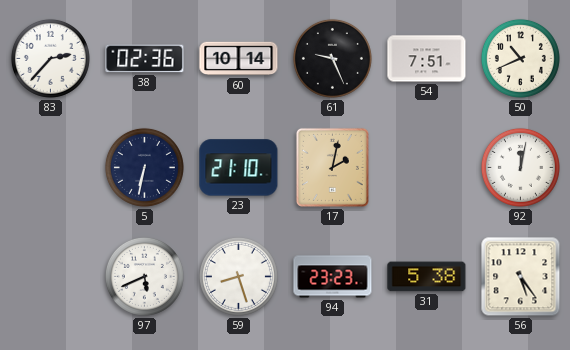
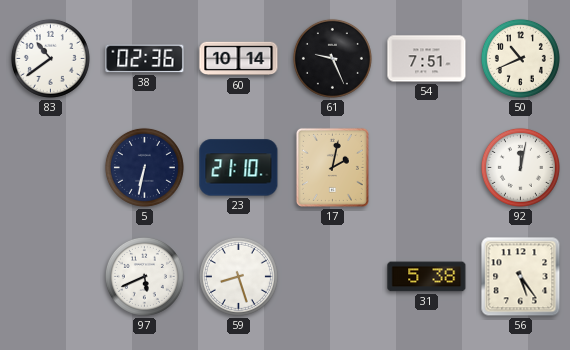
83: 2:37 -> 10:39
94: 23:23 -> none
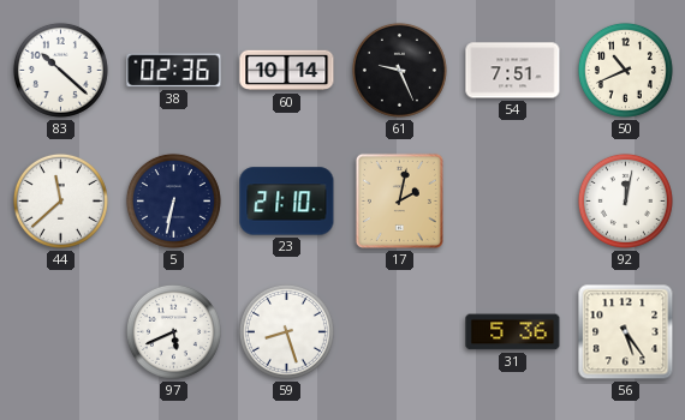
83: 10:39 -> 10:22
44: none -> 11:38
31: 5:38 -> 5:36
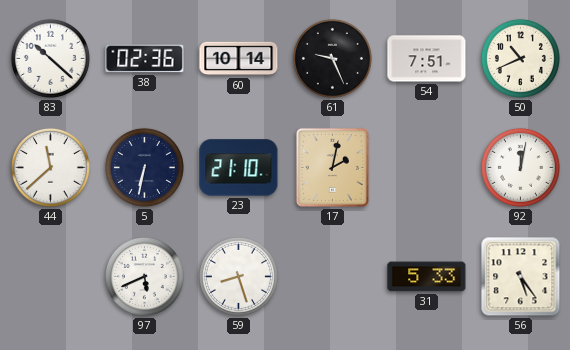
31: 5:36 -> 5:33
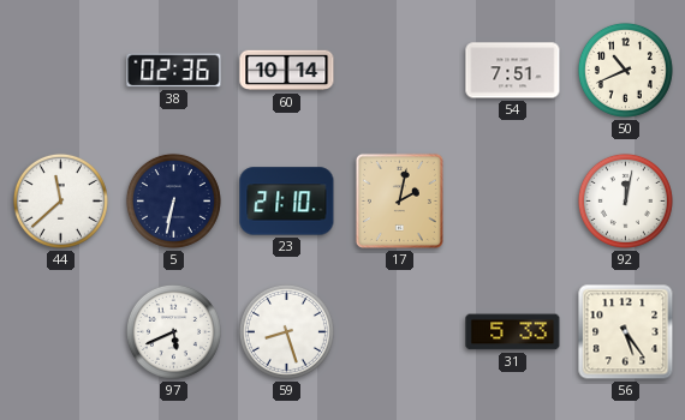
83: 10:22 -> none
61: 9:26 -> none
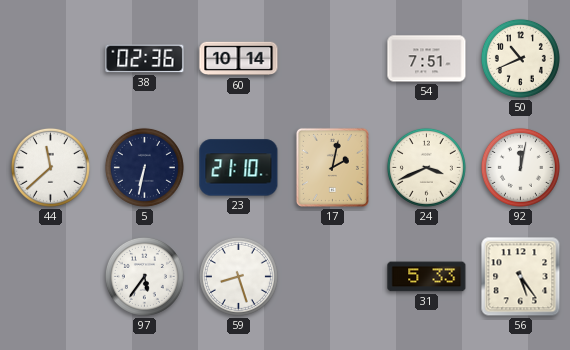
24: none -> 3:41
97: 5:41 -> 5:36
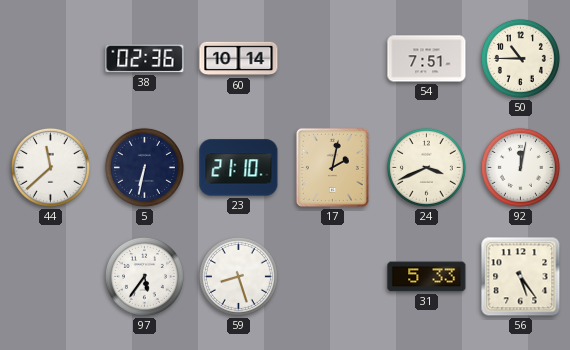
50: 10:41 -> 10:45
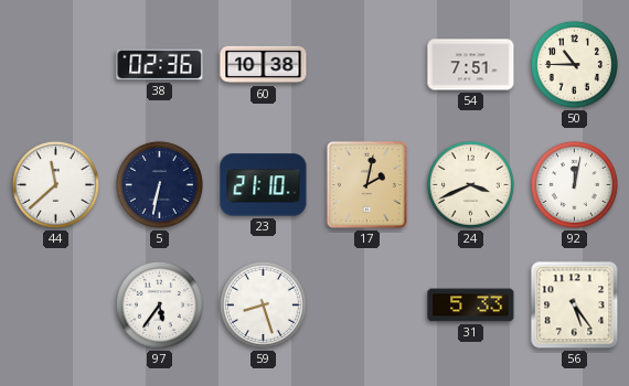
60: 10:14 -> 10:38
